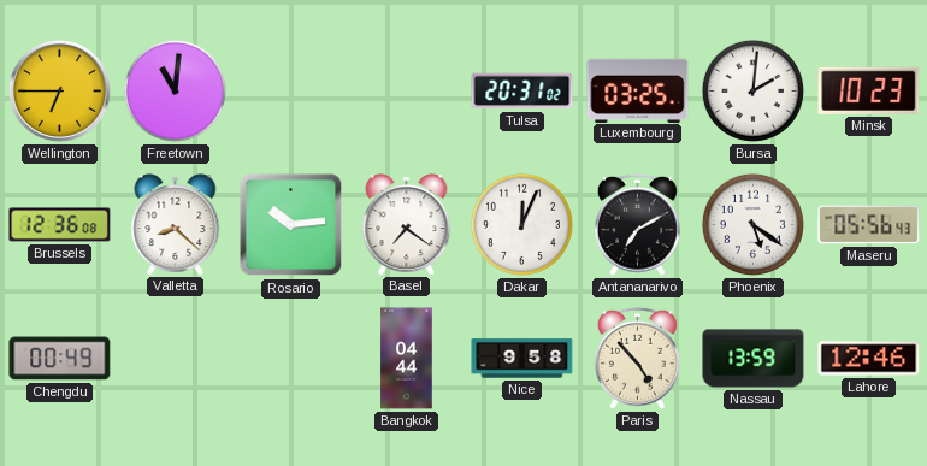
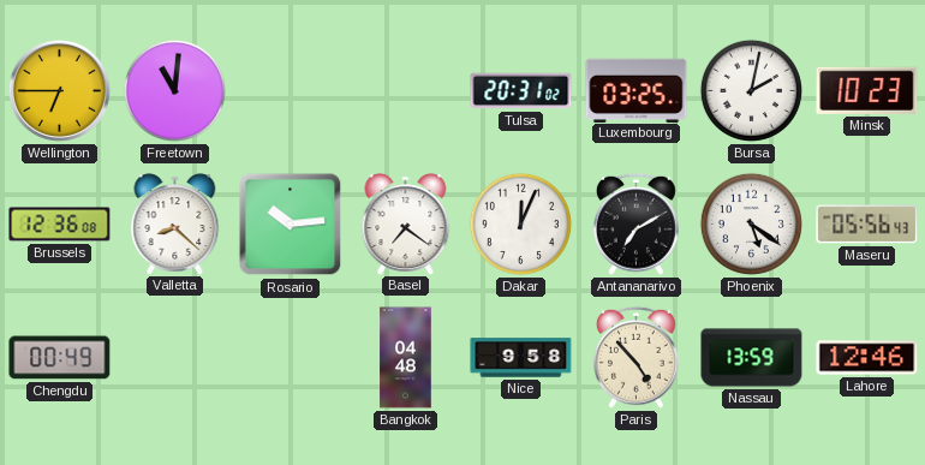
Bursa: 2:01 -> 2:02
Bangkok: 04:44 -> 04:48
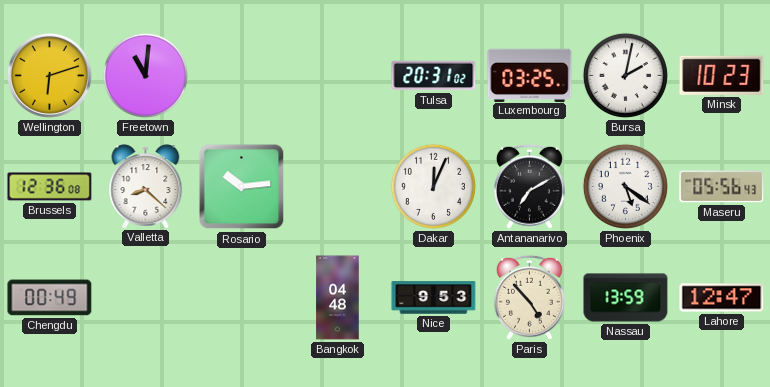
Wellington: 6:45 -> 6:12
Basel: 7:21 -> none
Nice: 9:58 -> 9:53
Lahore: 12:46 -> 12:47
